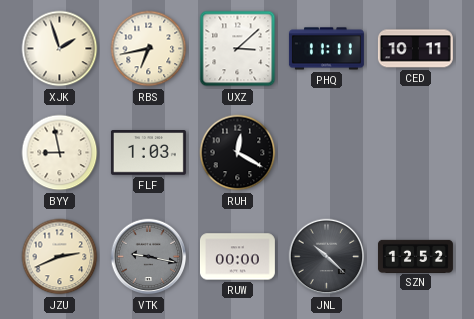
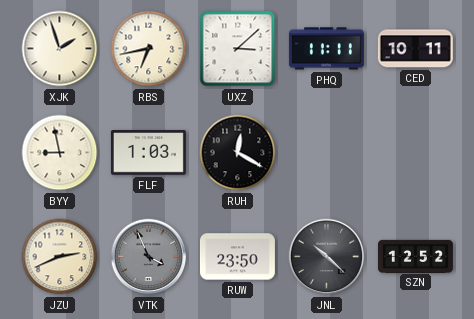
VTK: 9:17 -> 3:56
RUW: 00:00 -> 23:50
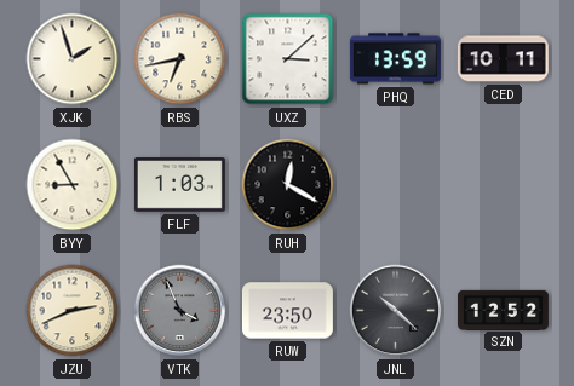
PHQ: 11:11 -> 13:59
BYY: 8:58 -> 8:55
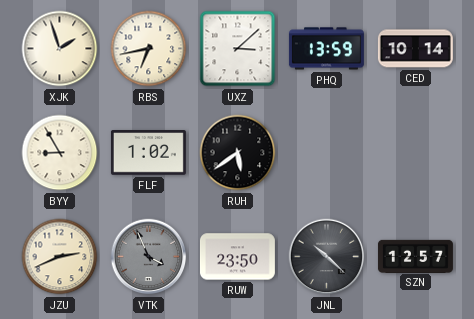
CED: 10:11 -> 10:14
FLF: 1:03 -> 1:02
RUH: 12:20 -> 5:39
SZN: 12:52 -> 12:57
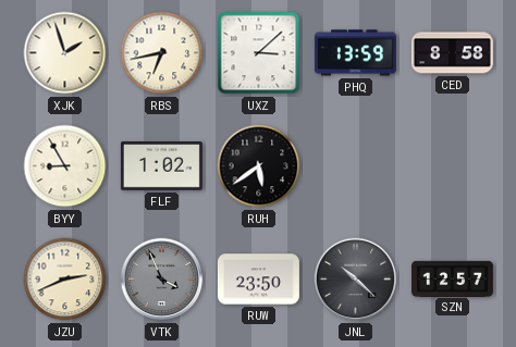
CED: 10:14 -> 8:58
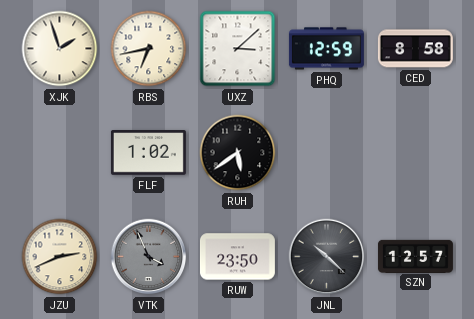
PHQ: 13:59 -> 12:59
BYY: 8:55 -> none
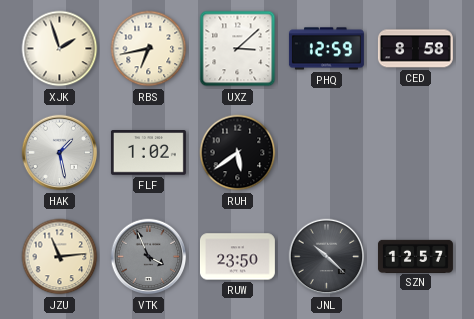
HAK: none -> 1:28
JZU: 2:41 -> 11:14
